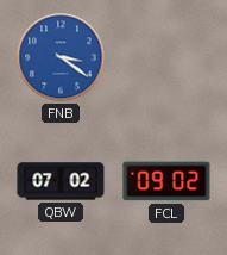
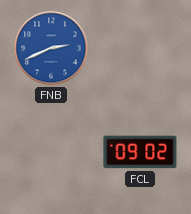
FNB: 3:21 -> 2:41
QBW: 07:02 -> none
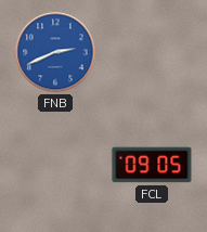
FCL: 09:02 -> 09:05
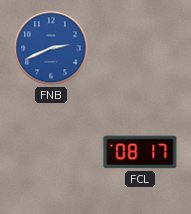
FCL: 09:05 -> 08:17
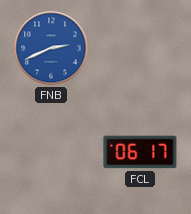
FCL: 08:17 -> 06:17
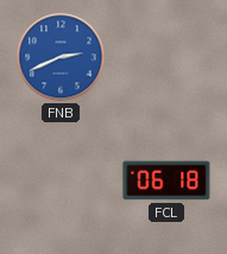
FCL: 06:17 -> 06:18
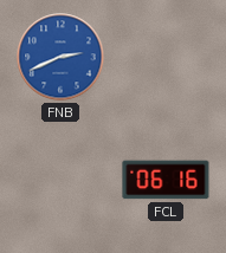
FCL: 06:18 -> 06:16
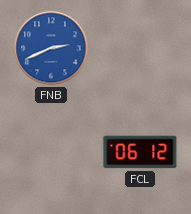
FCL: 06:16 -> 06:12
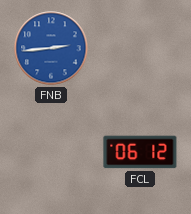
FNB: 2:41 -> 2:44
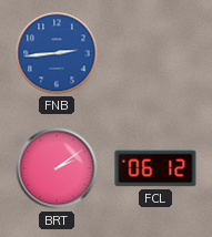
BRT: none -> 2:09
